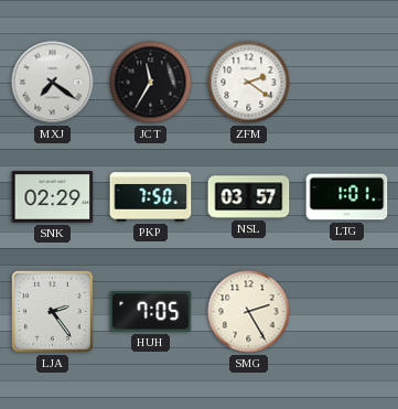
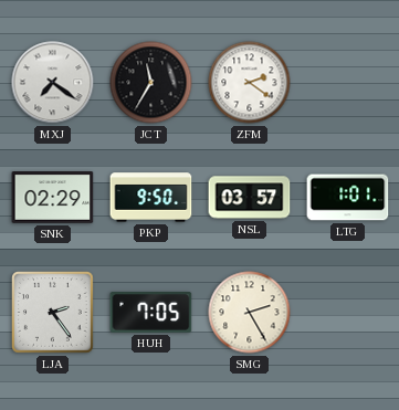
PKP: 7:50 -> 9:50
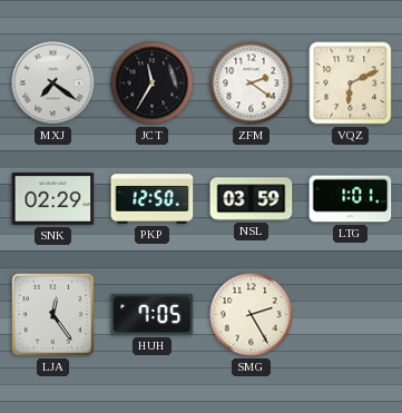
VQZ: none -> 6:11
PKP: 9:50 -> 12:50
NSL: 03:57 -> 03:59
LJA: 2:24 -> 12:24
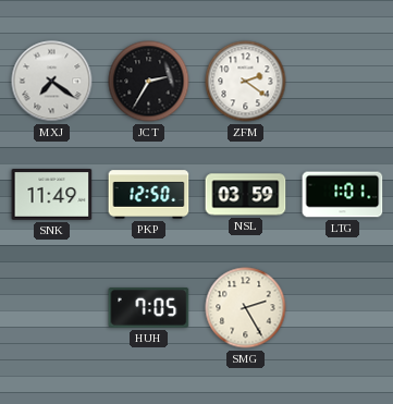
JCT: 11:35 -> 2:35
VQZ: 6:11 -> none
SNK: 02:29 -> 11:49
LJA: 12:24 -> none
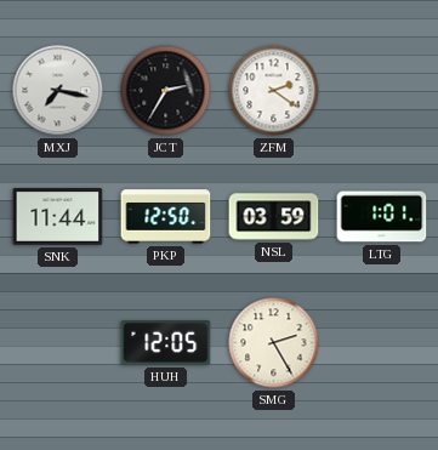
MXJ: 7:21 -> 7:17
SNK: 11:49 -> 11:44
HUH: 7:05 -> 12:05
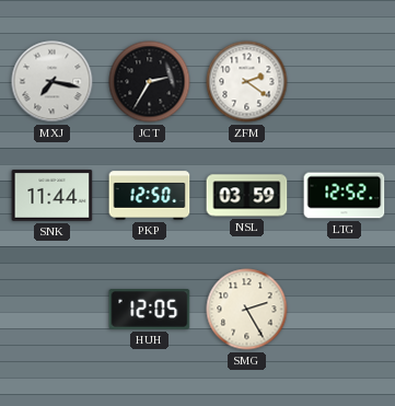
LTG: 1:01 -> 12:52
